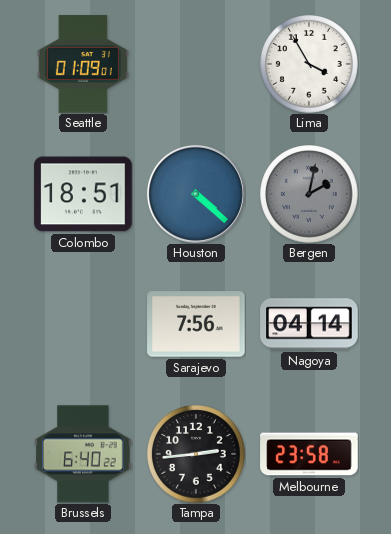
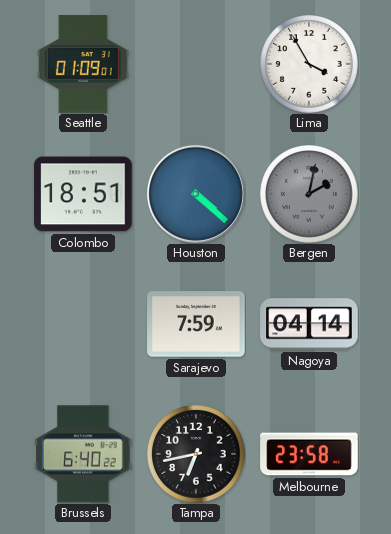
Sarajevo: 7:56 -> 7:59
Tampa: 2:44 -> 6:43
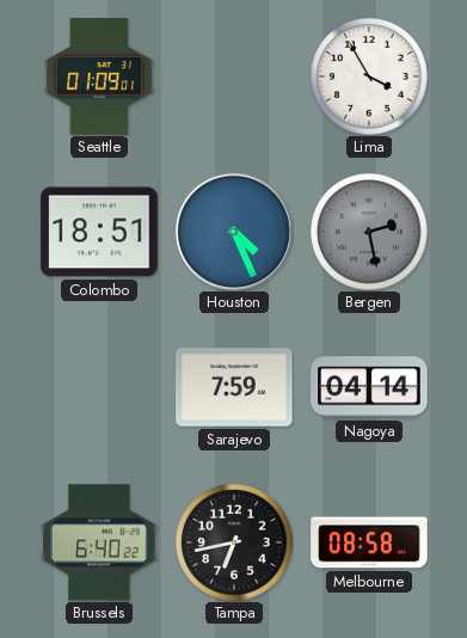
Houston: 4:22 -> 4:26
Bergen: 2:02 -> 2:28
Melbourne: 23:58 -> 08:58
